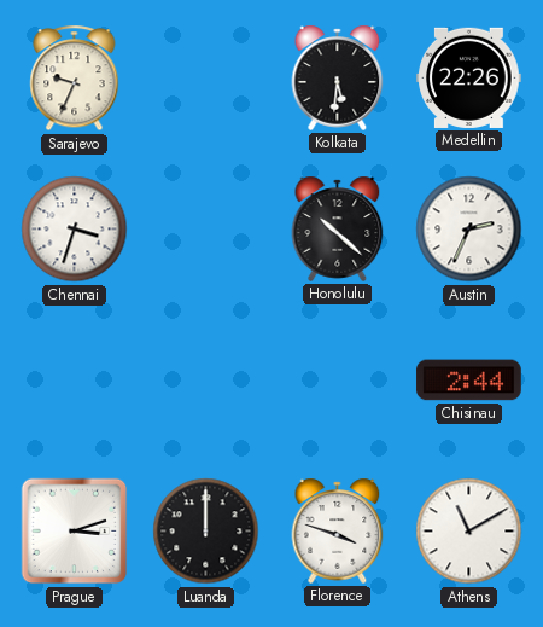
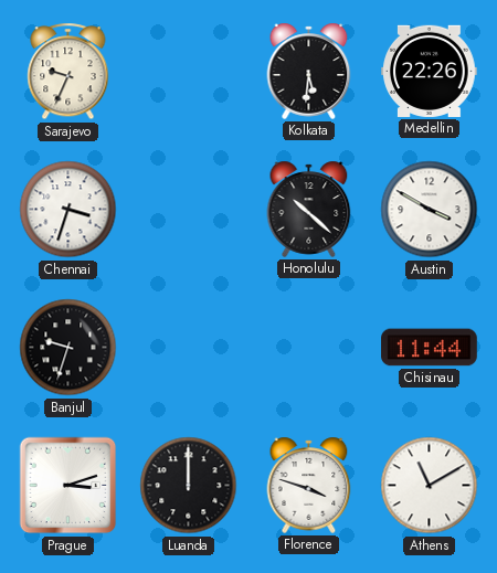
Austin: 2:34 -> 3:50
Banjul: none -> 9:33
Chisinau: 2:44 -> 11:44
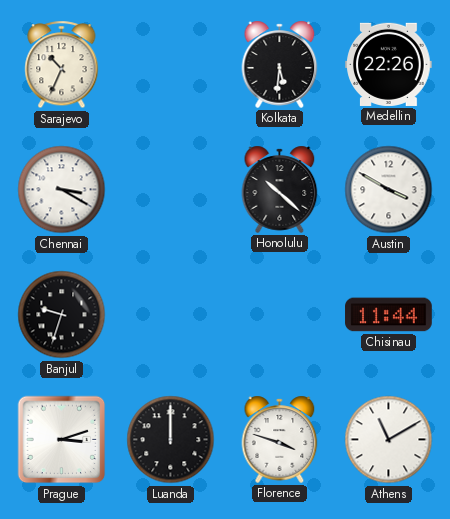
Sarajevo: 9:34 -> 10:34
Chennai: 3:33 -> 3:20
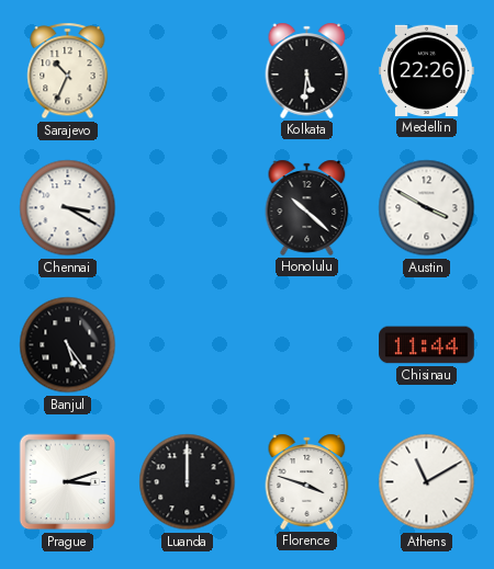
Banjul: 9:33 -> 5:24
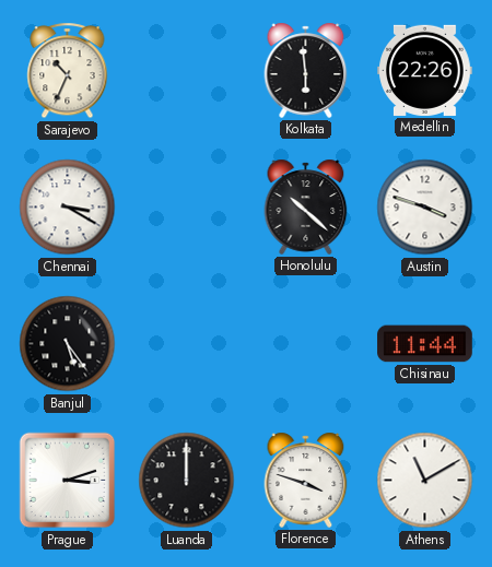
Kolkata: 5:31 -> 5:59
Austin: 3:50 -> 3:48
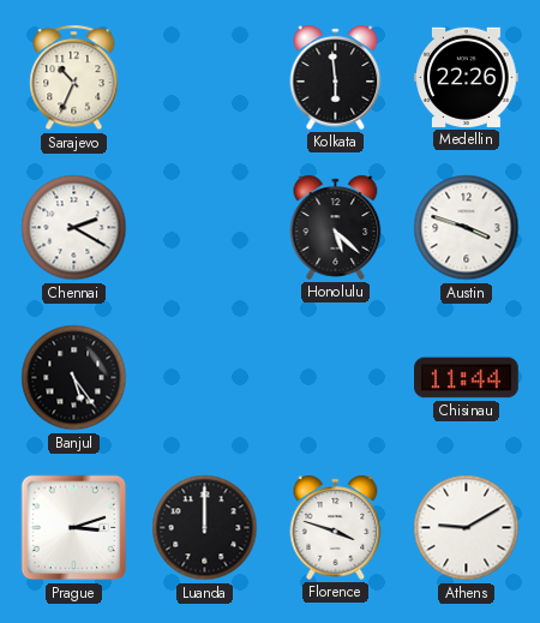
Chennai: 3:20 -> 2:20
Honolulu: 10:22 -> 5:22
Athens: 11:10 -> 9:10
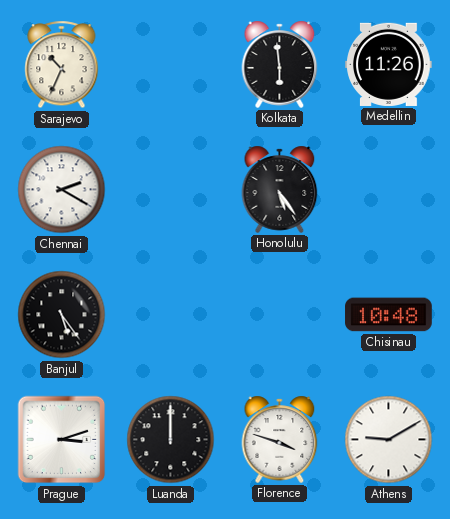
Medellin: 22:26 -> 11:26
Honolulu: 5:22 -> 5:24
Austin: 3:48 -> none
Chisinau: 11:44 -> 10:48
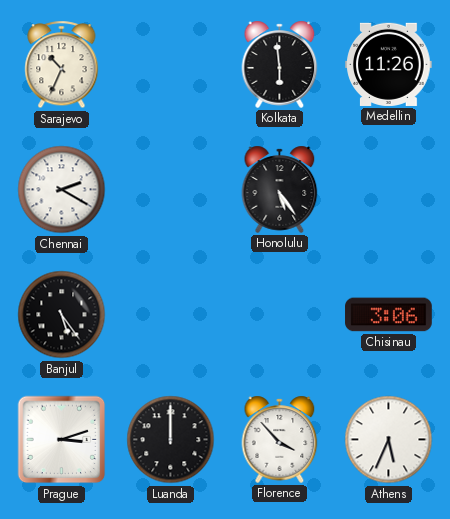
Chisinau: 10:48 -> 3:06
Florence: 3:48 -> 3:53
Athens: 9:10 -> 5:34
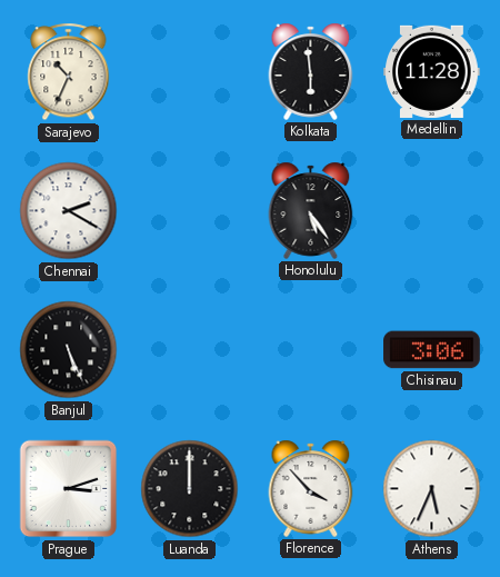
Medellin: 11:26 -> 11:28
Banjul: 5:24 -> 5:26
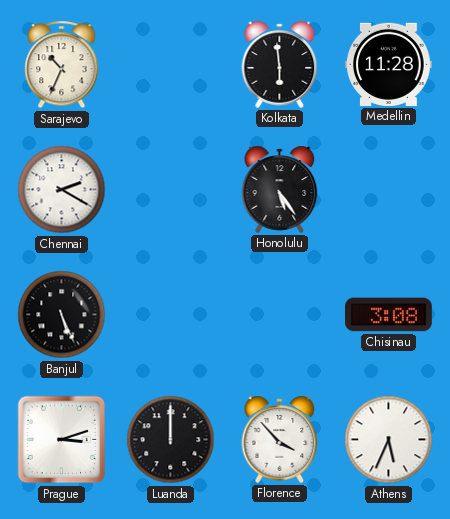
Chisinau: 3:06 -> 3:08
